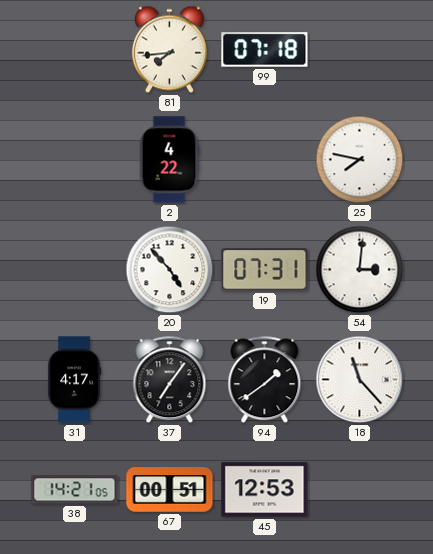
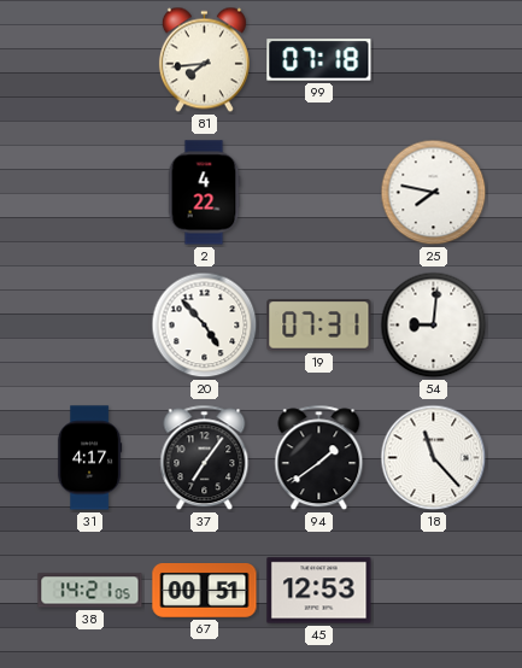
54: 3:01 -> 9:01
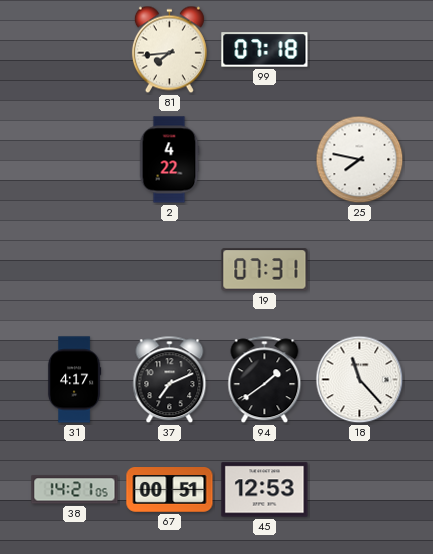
20: 4:53 -> none
54: 9:01 -> none
37: 7:06 -> 7:11
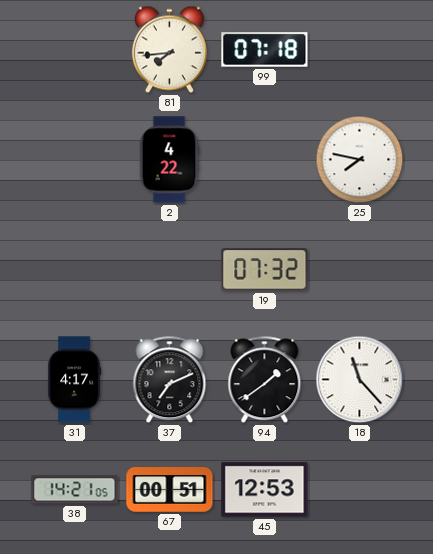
19: 07:31 -> 07:32
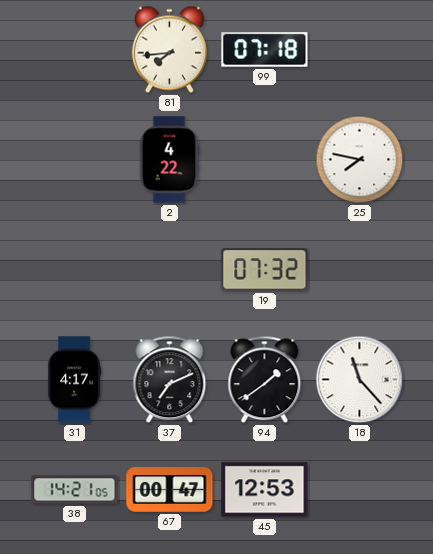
67: 00:51 -> 00:47
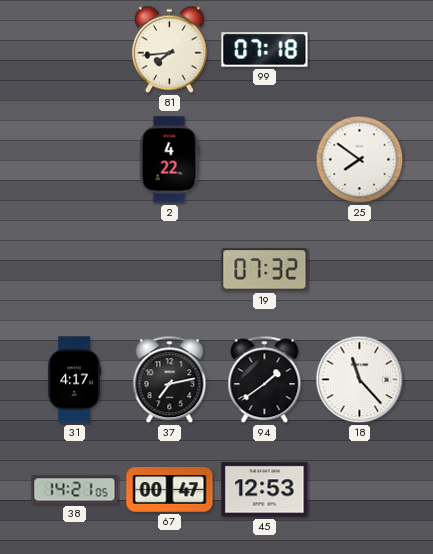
25: 7:47 -> 7:51
37: 7:11 -> 7:13
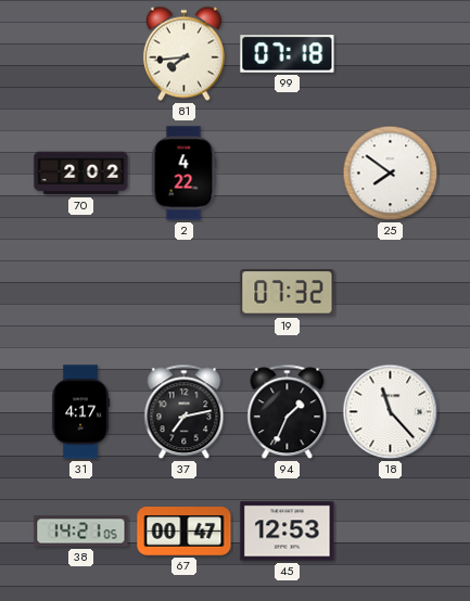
70: none -> 2:02
94: 1:39 -> 1:34
